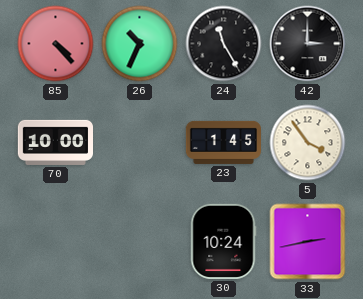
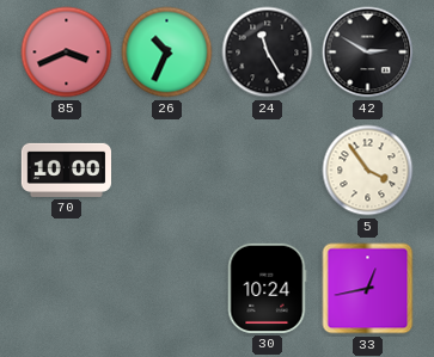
85: 4:23 -> 3:41
42: 3:00 -> 2:50
23: 1:45 -> none
33: 2:43 -> 12:43
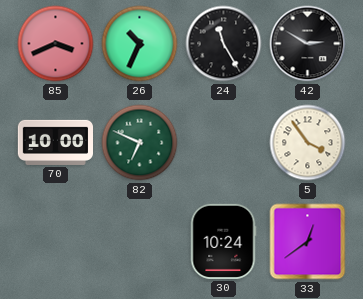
82: none -> 6:49
33: 12:43 -> 12:39
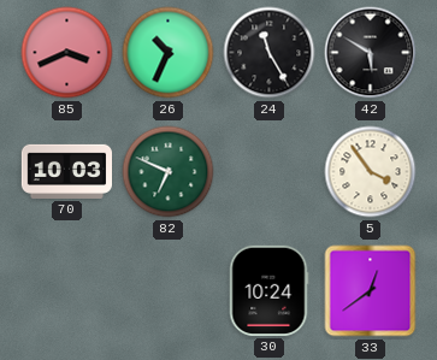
42: 2:50 -> 5:50
70: 10:00 -> 10:03
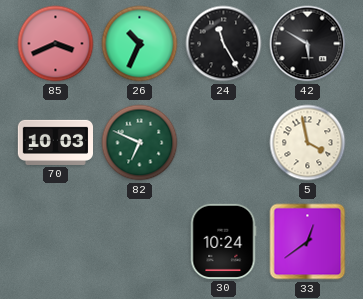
5: 3:54 -> 3:58
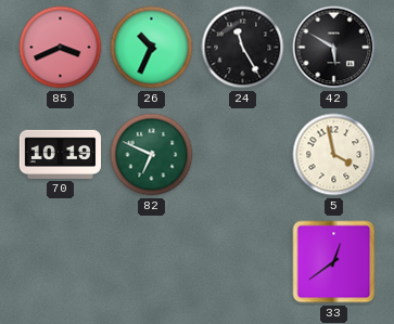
70: 10:03 -> 10:19
30: 10:24 -> none
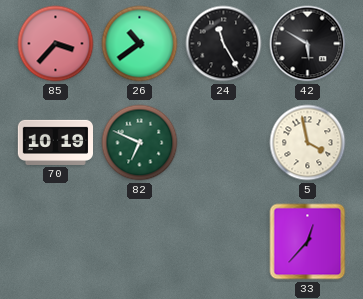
85: 3:41 -> 3:37
26: 10:34 -> 10:39
33: 12:39 -> 12:37
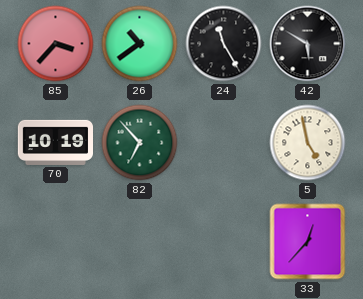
82: 6:49 -> 6:53
5: 3:58 -> 4:58
